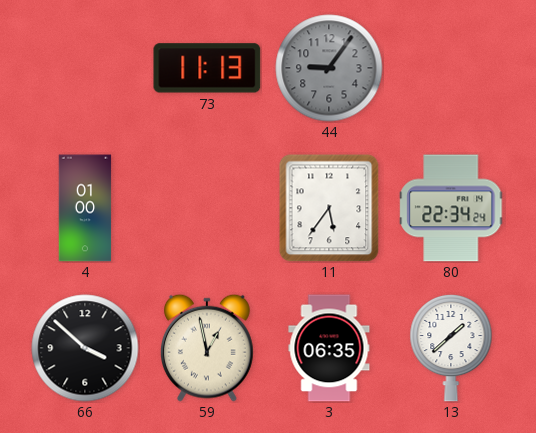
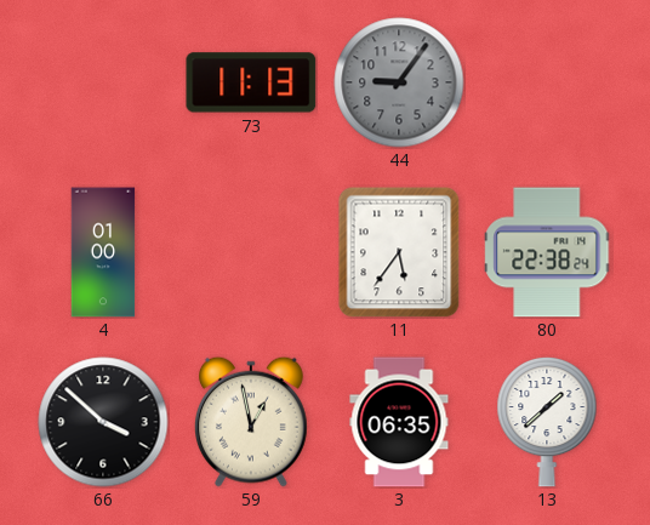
80: 22:34 -> 22:38
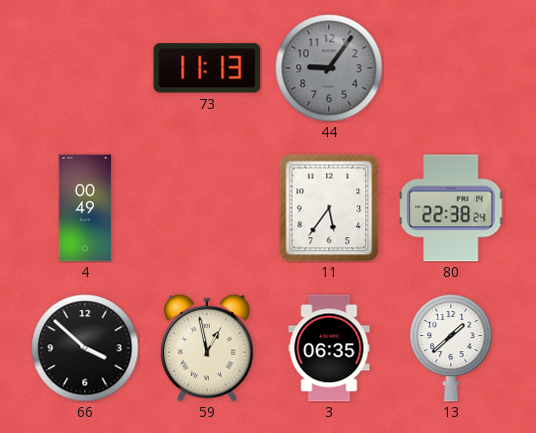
4: 01:00 -> 00:49
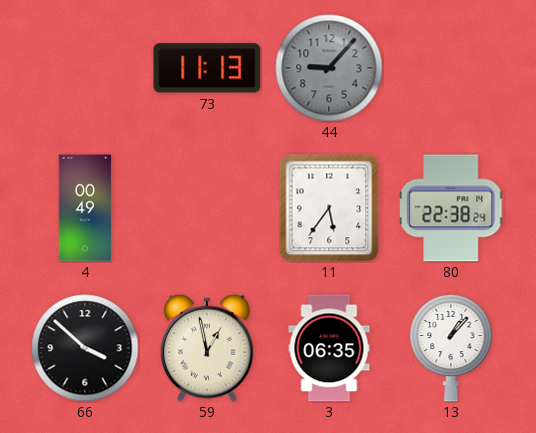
44: 9:06 -> 9:07
13: 1:38 -> 1:07
